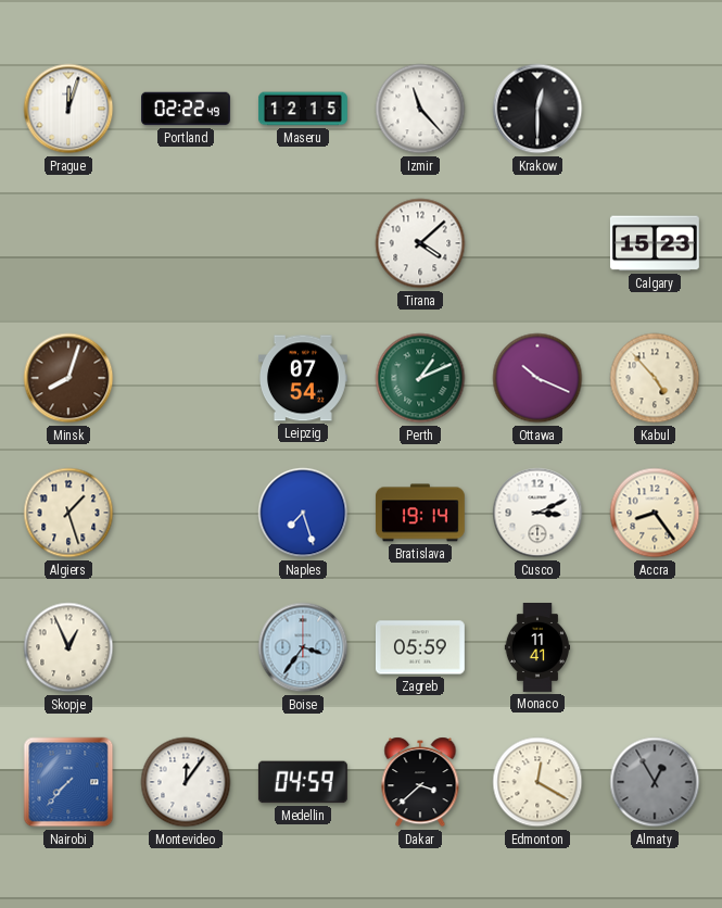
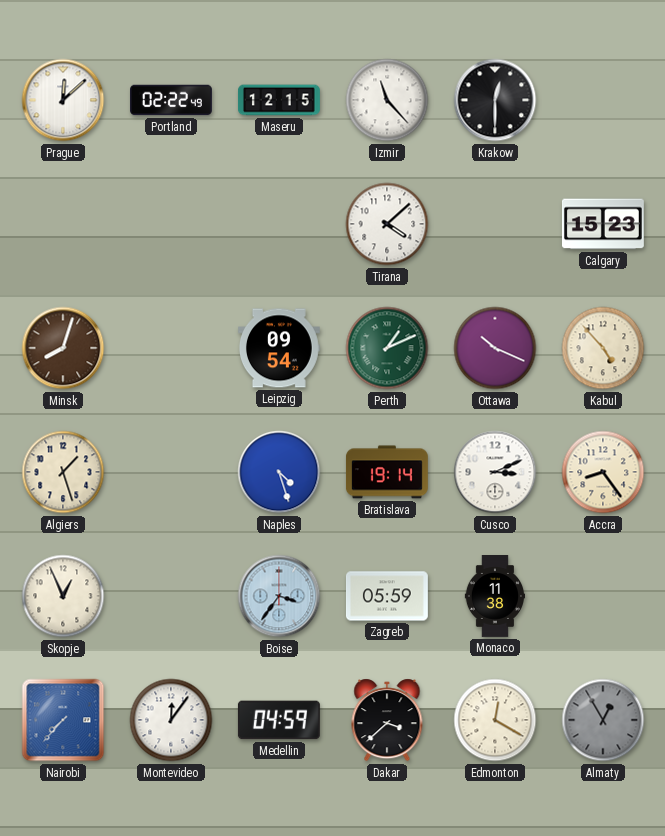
Prague: 12:03 -> 12:08
Leipzig: 07:54 -> 09:54
Naples: 7:27 -> 4:27
Monaco: 11:41 -> 11:38
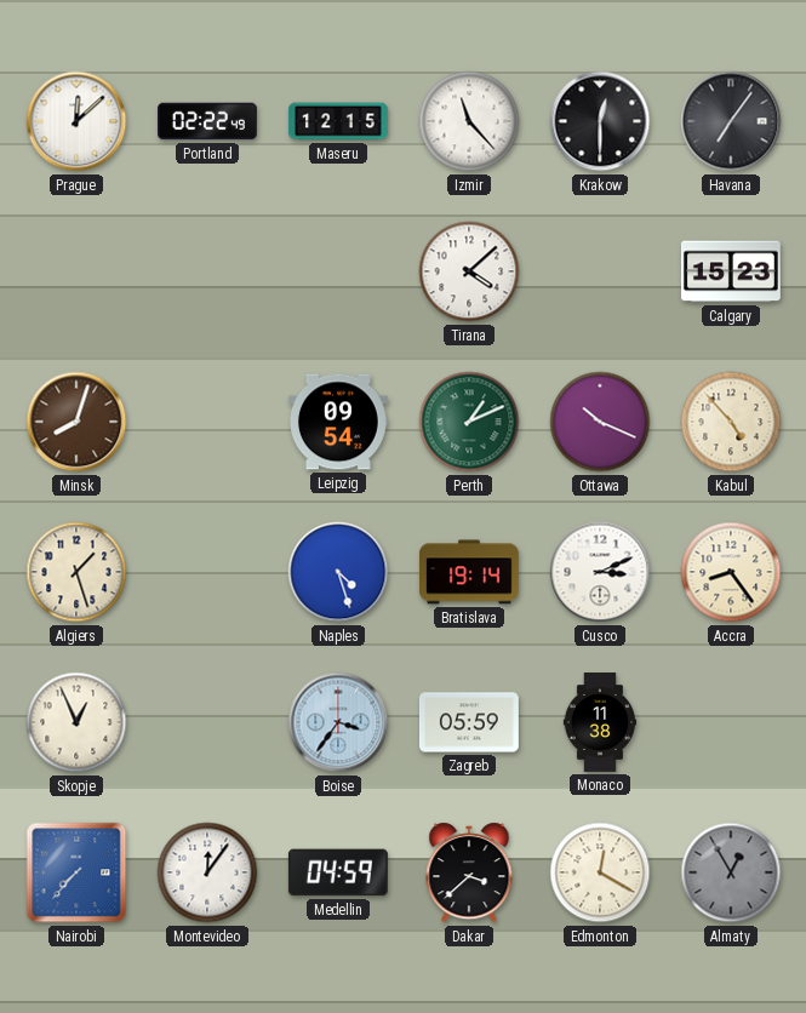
Havana: none -> 7:06
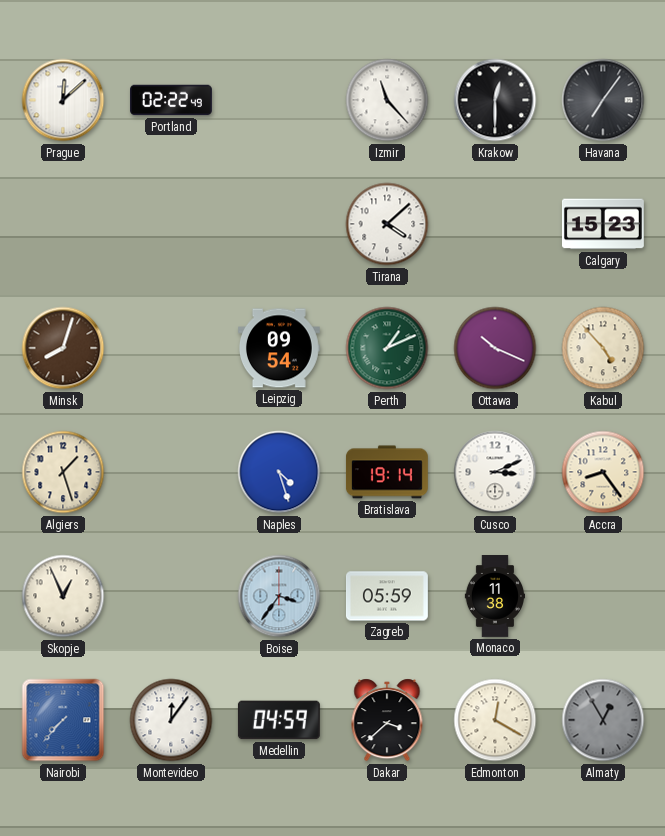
Maseru: 12:15 -> none
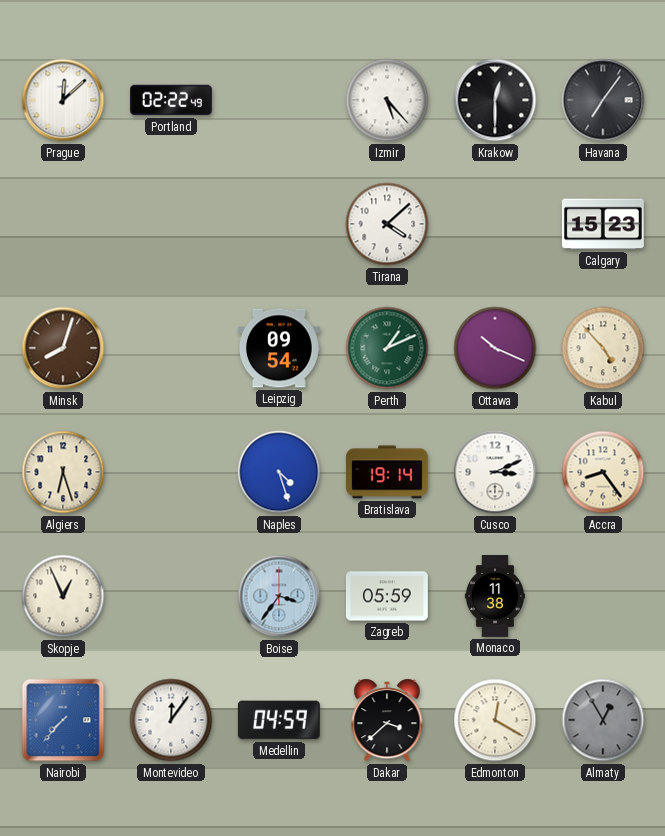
Izmir: 11:23 -> 5:23
Algiers: 1:27 -> 6:27
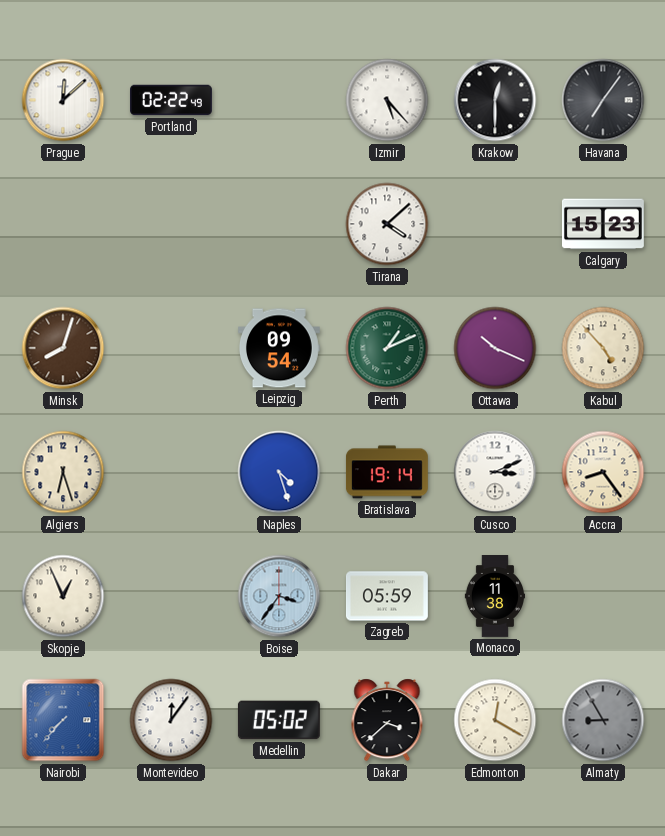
Medellin: 04:59 -> 05:02
Almaty: 12:55 -> 8:55
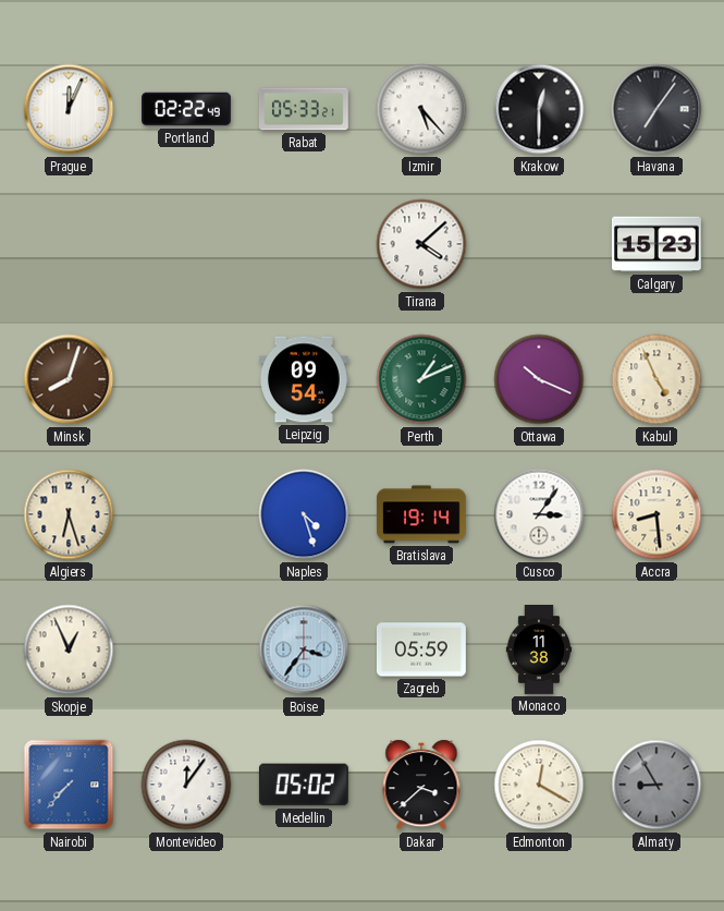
Prague: 12:08 -> 12:04
Rabat: none -> 05:33
Kabul: 4:53 -> 4:56
Cusco: 3:11 -> 3:06
Accra: 8:24 -> 8:29
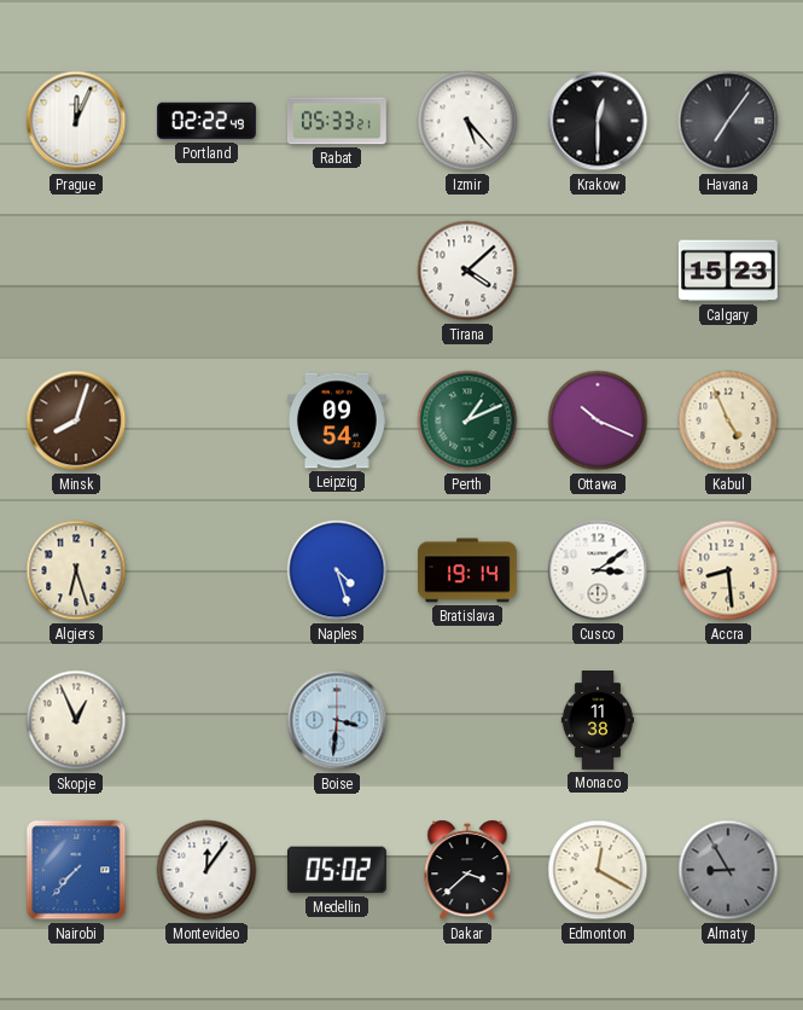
Cusco: 3:06 -> 3:09
Boise: 3:36 -> 3:31
Zagreb: 05:59 -> none
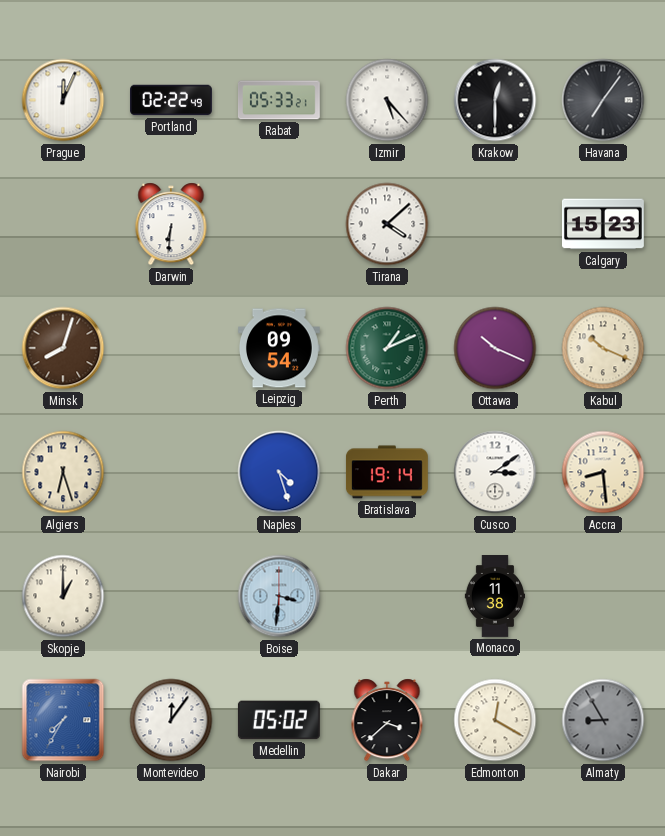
Darwin: none -> 6:31
Kabul: 4:56 -> 10:19
Skopje: 12:56 -> 1:00
Nairobi: 7:37 -> 7:35
